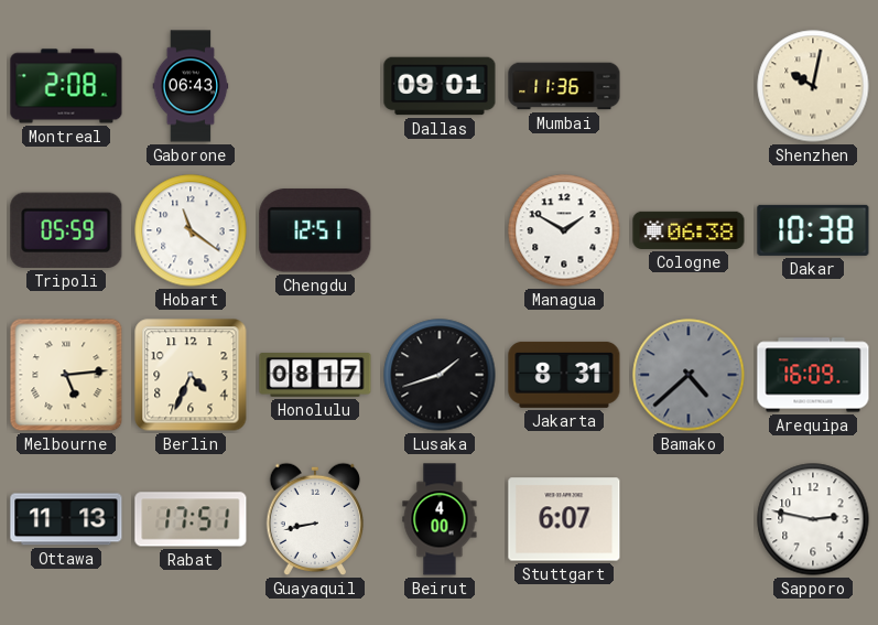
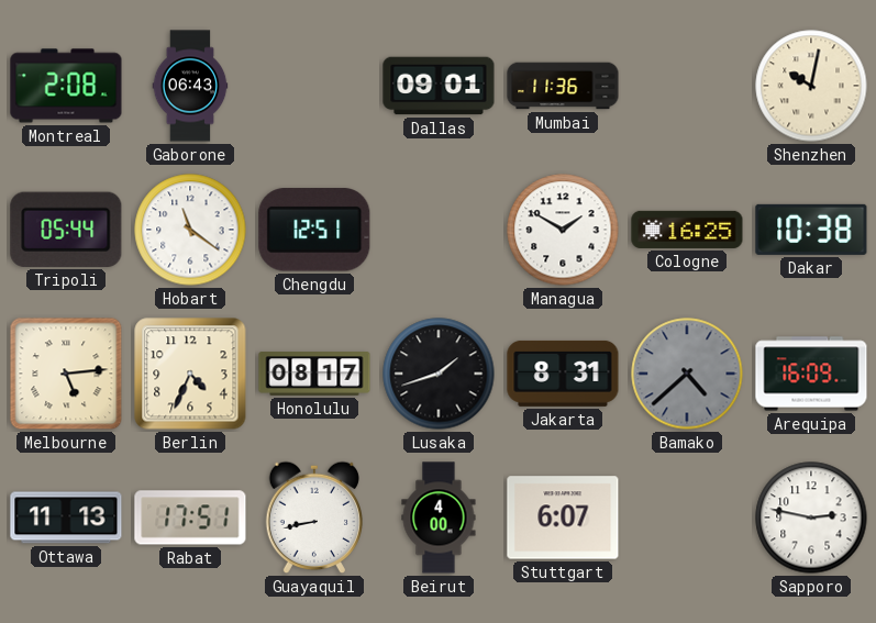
Tripoli: 05:59 -> 05:44
Cologne: 06:38 -> 16:25
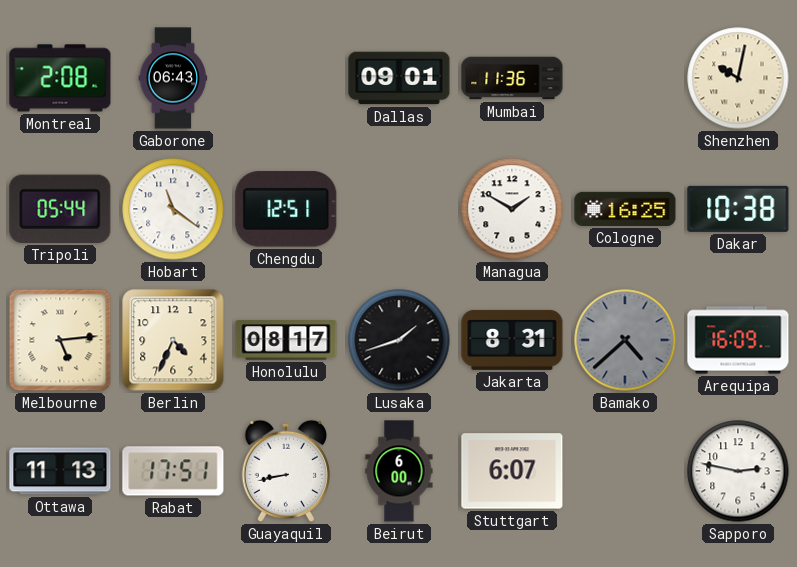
Beirut: 4:00 -> 6:00
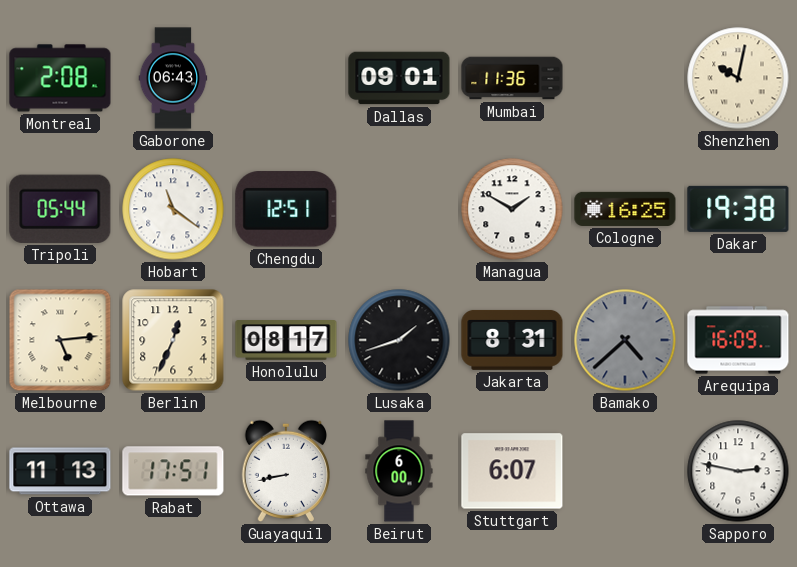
Dakar: 10:38 -> 19:38
Berlin: 4:34 -> 12:34
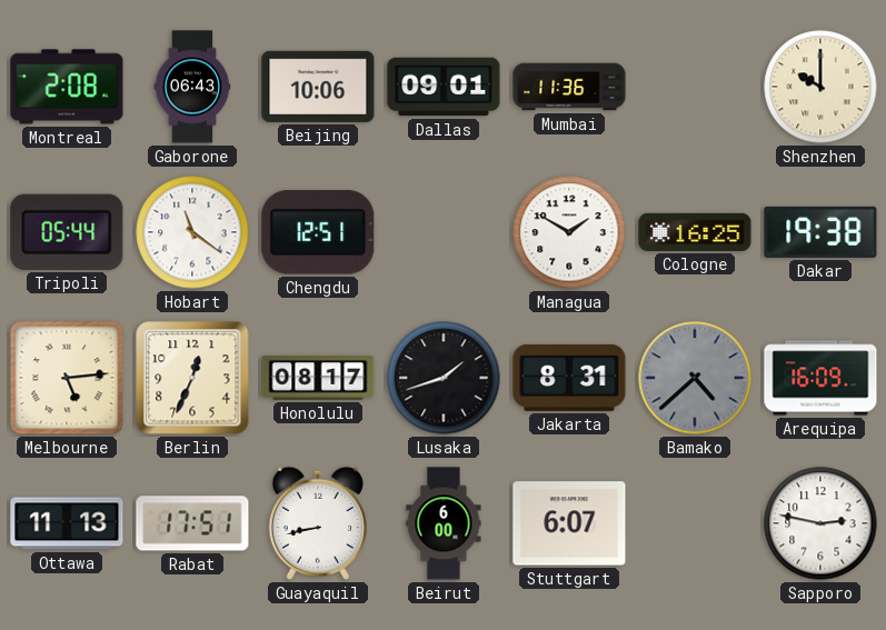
Beijing: none -> 10:06
Shenzhen: 10:02 -> 10:00
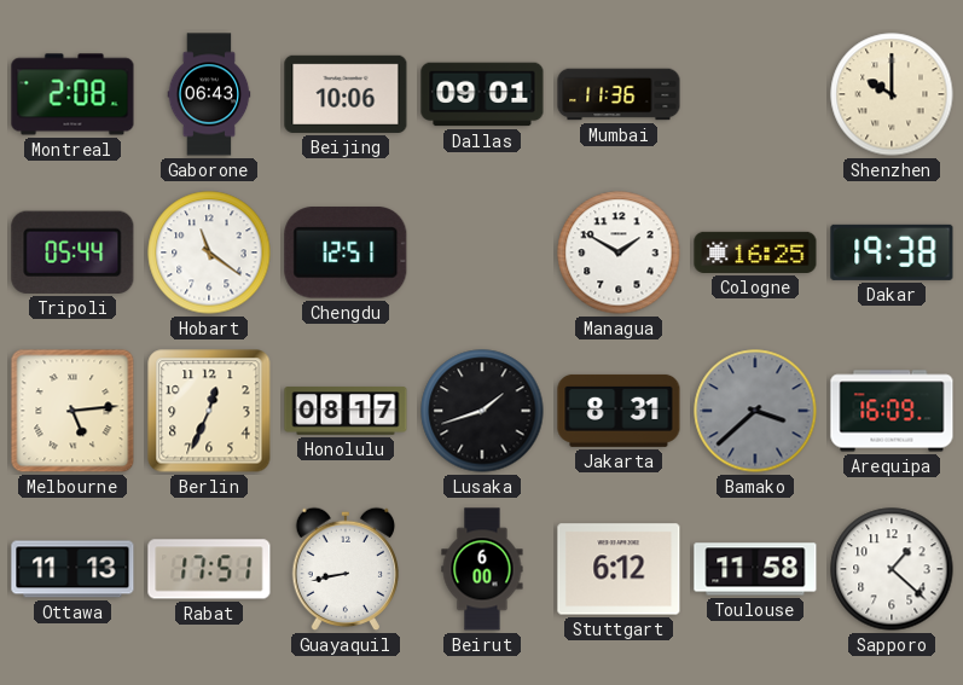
Bamako: 4:38 -> 3:38
Stuttgart: 6:07 -> 6:12
Toulouse: none -> 11:58
Sapporo: 2:47 -> 1:22
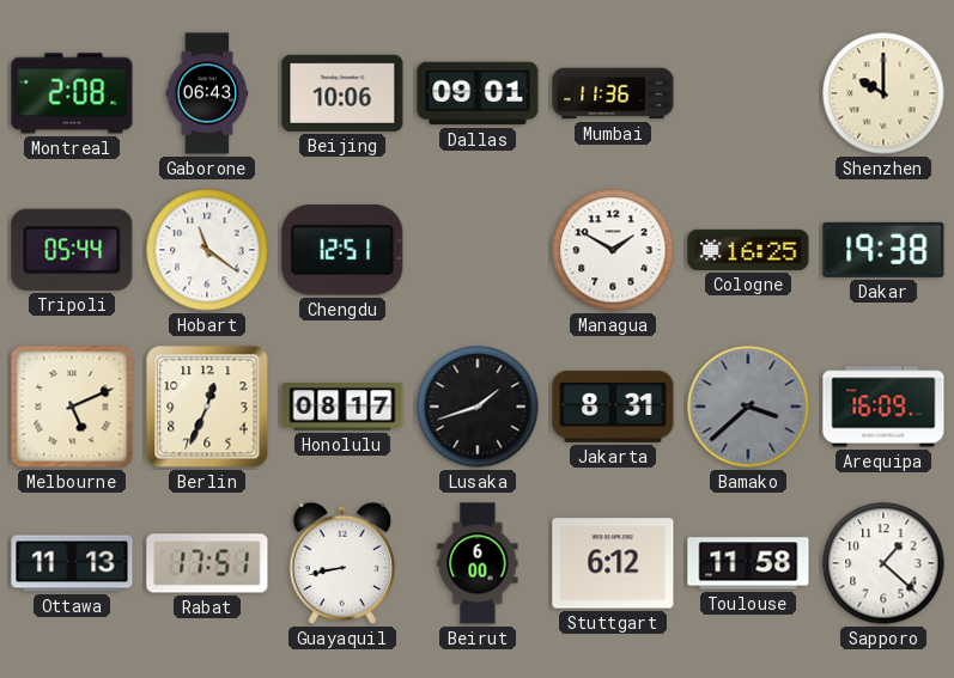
Melbourne: 5:14 -> 5:11
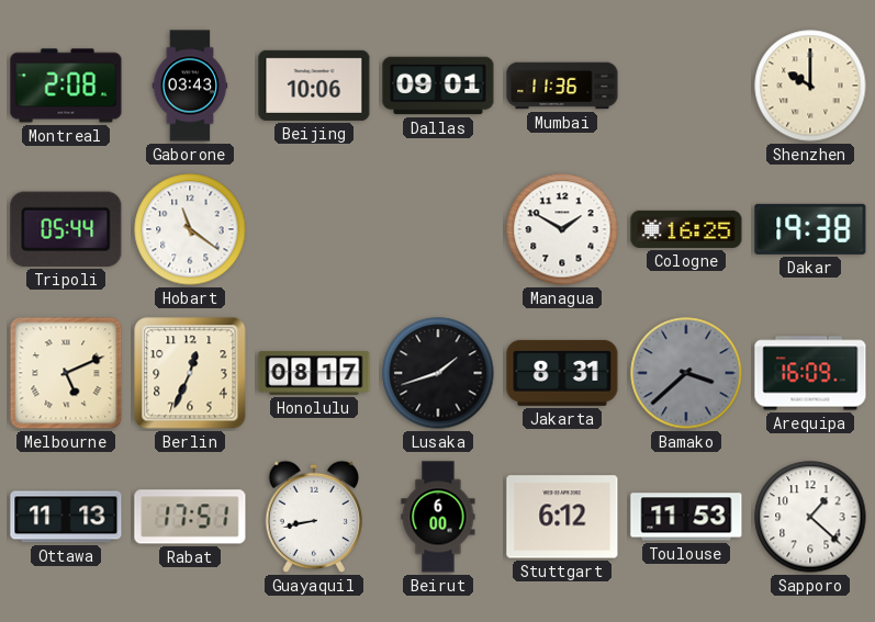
Gaborone: 06:43 -> 03:43
Chengdu: 12:51 -> none
Toulouse: 11:58 -> 11:53
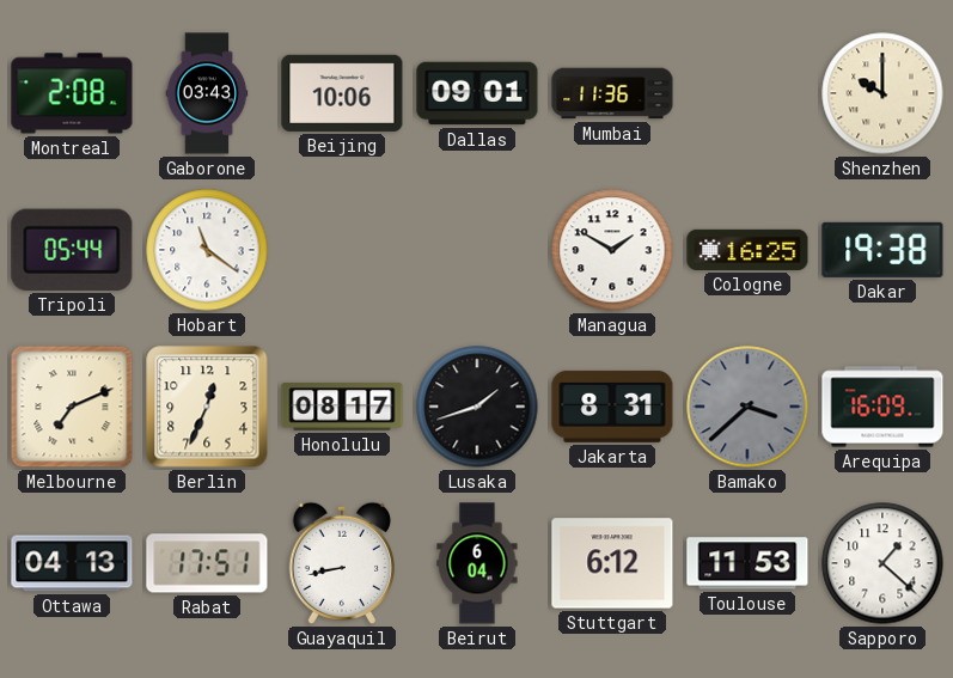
Melbourne: 5:11 -> 7:11
Ottawa: 11:13 -> 04:13
Beirut: 6:00 -> 6:04
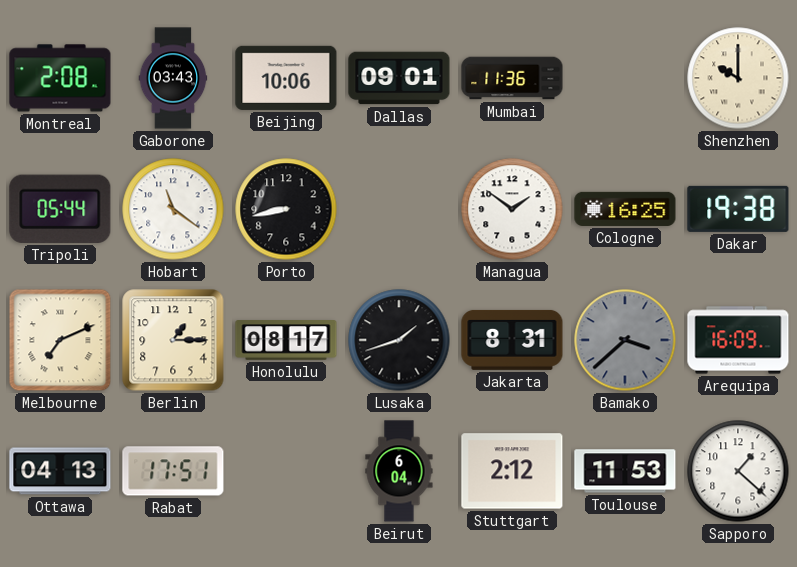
Porto: none -> 8:43
Managua: 1:50 -> 1:51
Berlin: 12:34 -> 1:15
Guayaquil: 8:43 -> none
Stuttgart: 6:12 -> 2:12
